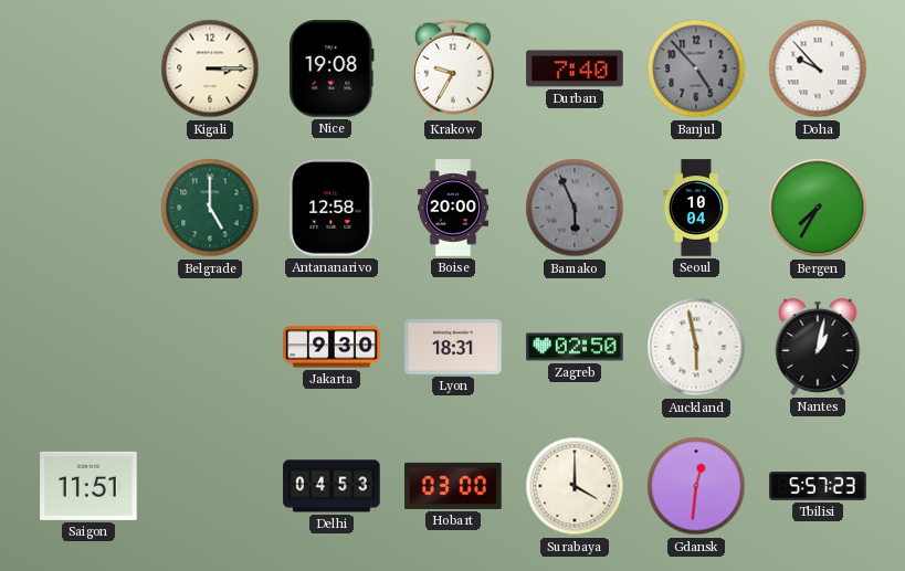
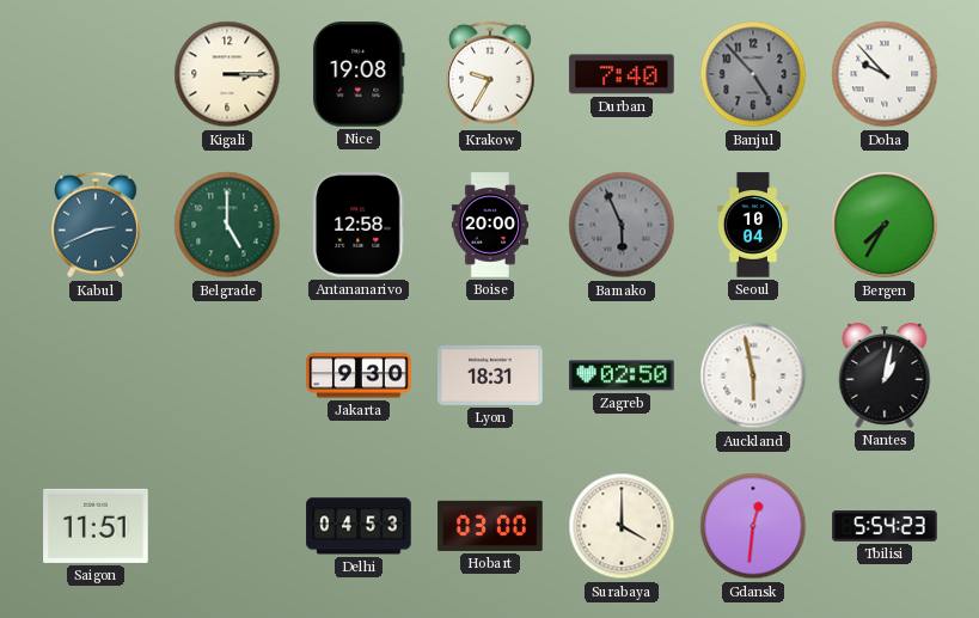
Kabul: none -> 2:41
Tbilisi: 5:57 -> 5:54
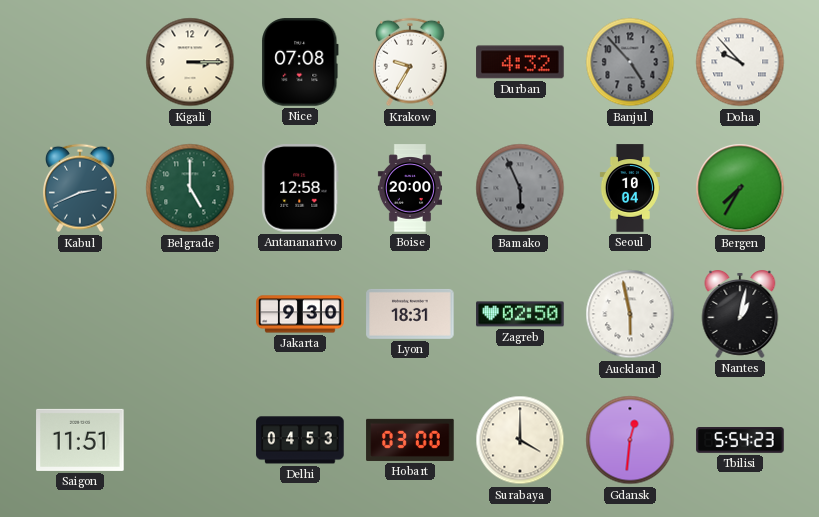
Nice: 19:08 -> 07:08
Durban: 7:40 -> 4:32
